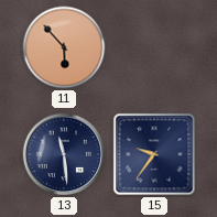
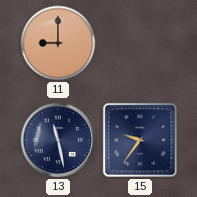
11: 5:53 -> 9:00
13: 11:29 -> 11:28
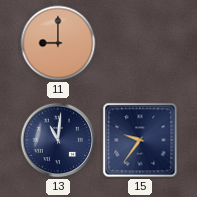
13: 11:28 -> 11:01
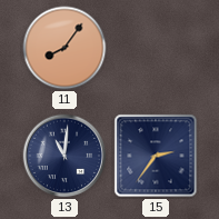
11: 9:00 -> 8:06
15: 9:36 -> 2:36
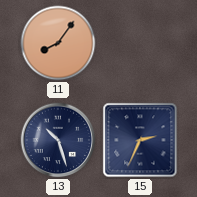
13: 11:01 -> 10:27
15: 2:36 -> 2:34
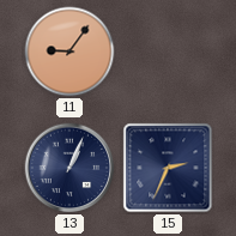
11: 8:06 -> 9:06
13: 10:27 -> 1:04
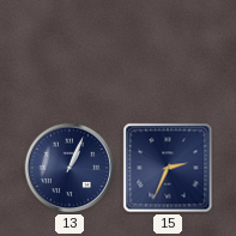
11: 9:06 -> none
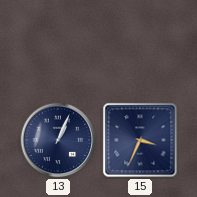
15: 2:34 -> 3:34
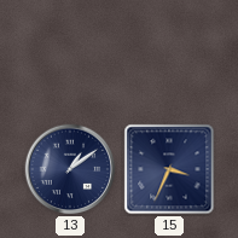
13: 1:04 -> 1:09
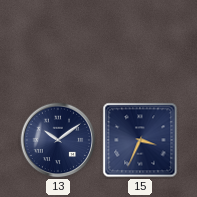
13: 1:09 -> 10:09
